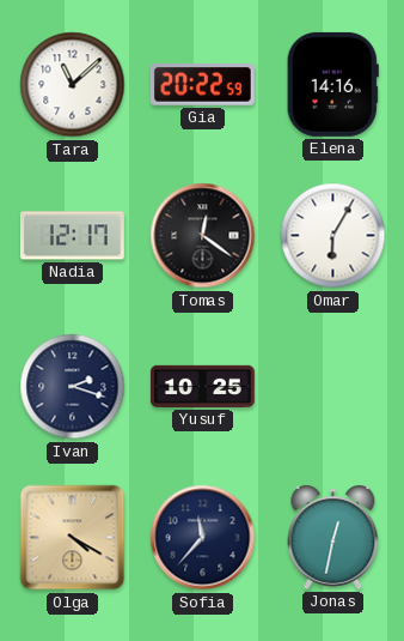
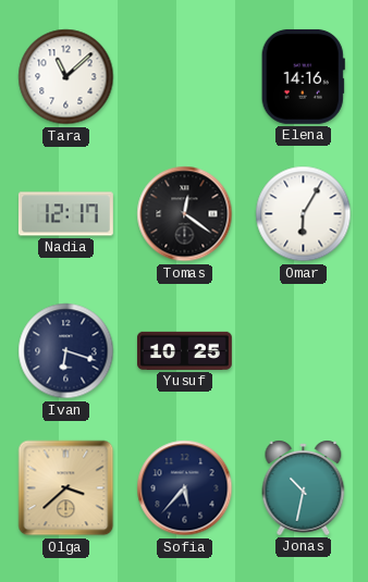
Gia: 20:22 -> none
Ivan: 2:18 -> 6:18
Olga: 4:20 -> 3:38
Sofia: 11:37 -> 5:37
Jonas: 12:32 -> 10:32
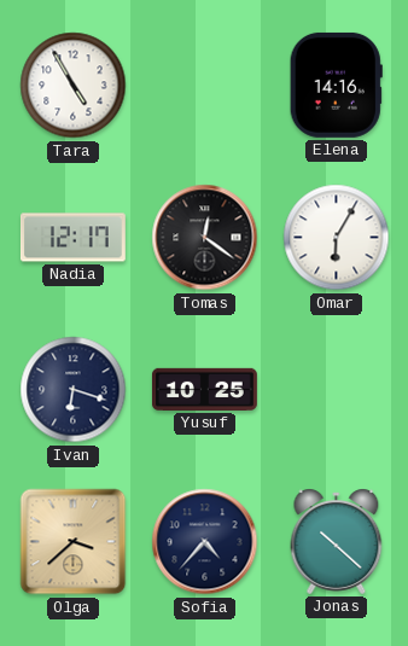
Tara: 11:08 -> 4:55
Sofia: 5:37 -> 4:37
Jonas: 10:32 -> 10:22
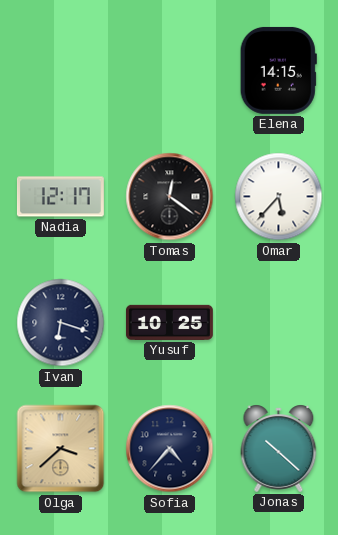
Tara: 4:55 -> none
Elena: 14:16 -> 14:15
Omar: 6:05 -> 5:37
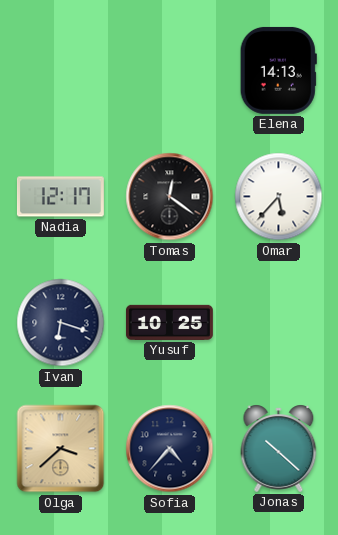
Elena: 14:15 -> 14:13
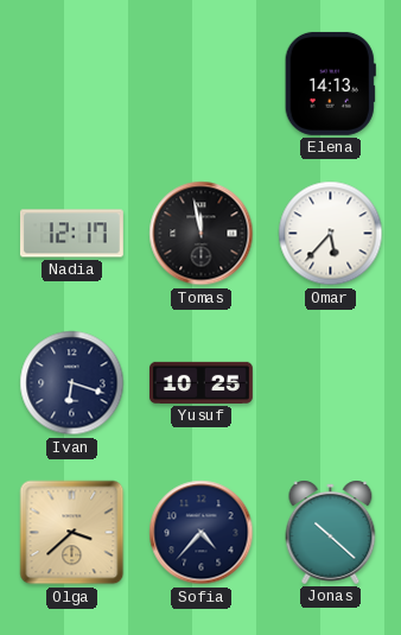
Tomas: 12:21 -> 11:58
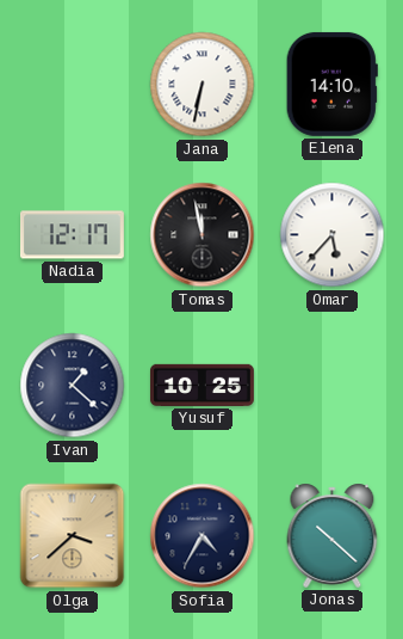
Jana: none -> 6:32
Elena: 14:13 -> 14:10
Ivan: 6:18 -> 1:22
Sofia: 4:37 -> 4:35
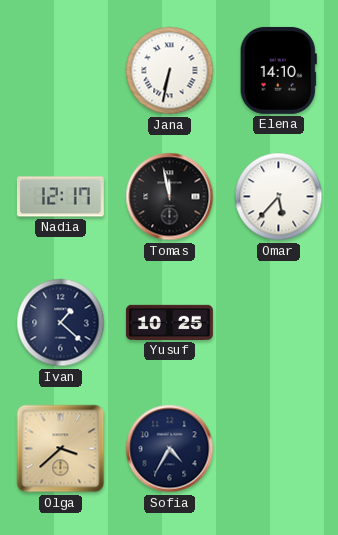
Jonas: 10:22 -> none
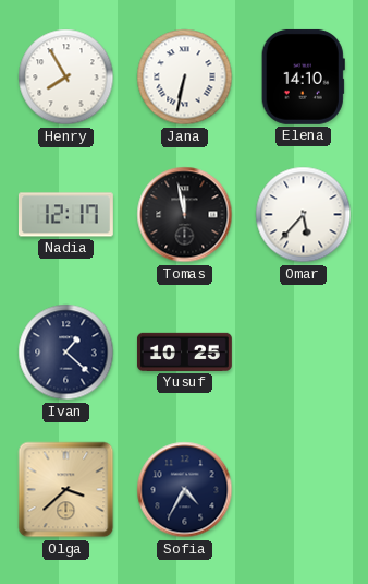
Henry: none -> 7:55
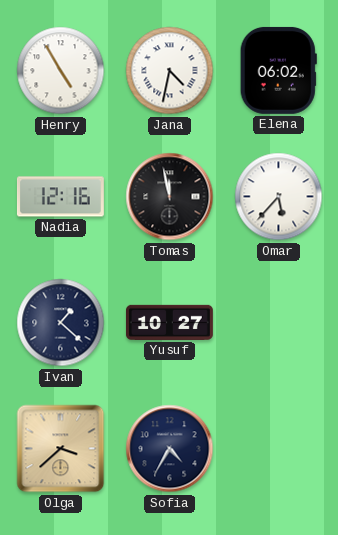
Henry: 7:55 -> 4:55
Jana: 6:32 -> 4:32
Elena: 14:10 -> 06:02
Nadia: 12:17 -> 12:16
Yusuf: 10:25 -> 10:27
